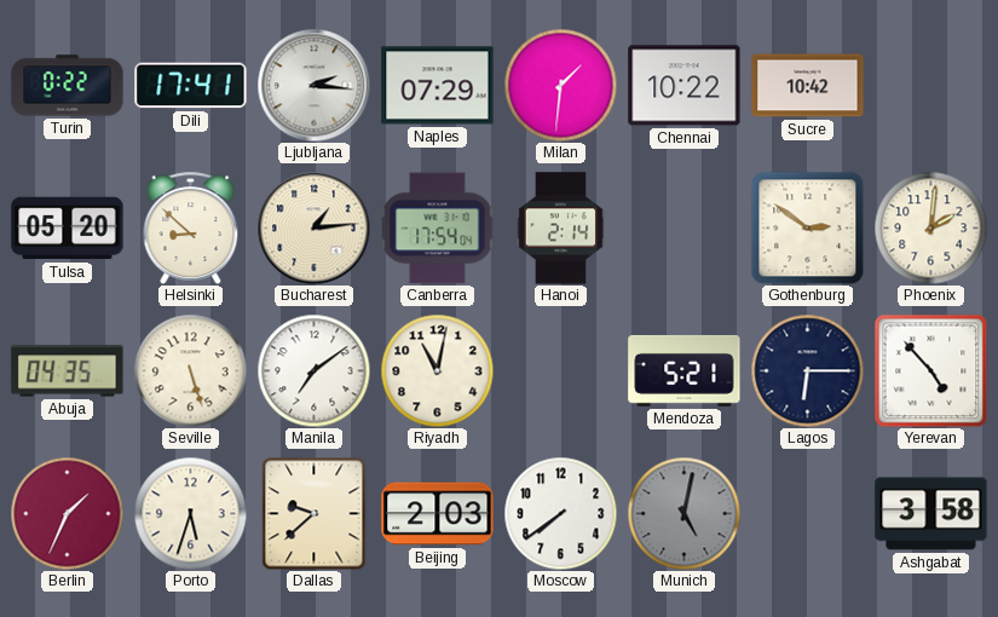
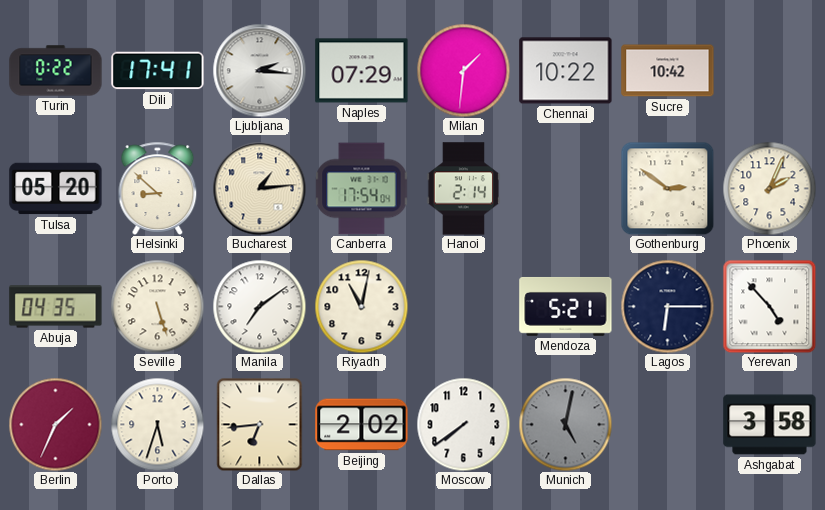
Phoenix: 2:01 -> 2:04
Dallas: 9:38 -> 6:44
Beijing: 2:03 -> 2:02
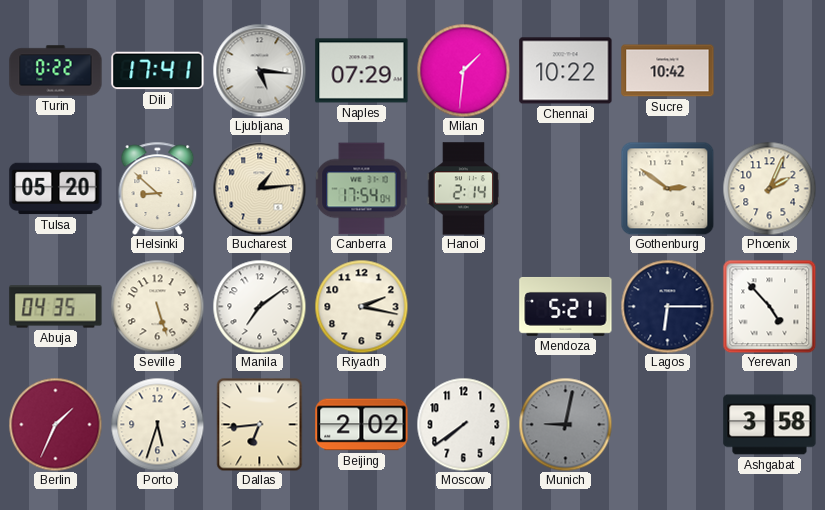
Ljubljana: 2:16 -> 5:16
Riyadh: 11:02 -> 2:17
Munich: 5:02 -> 9:02
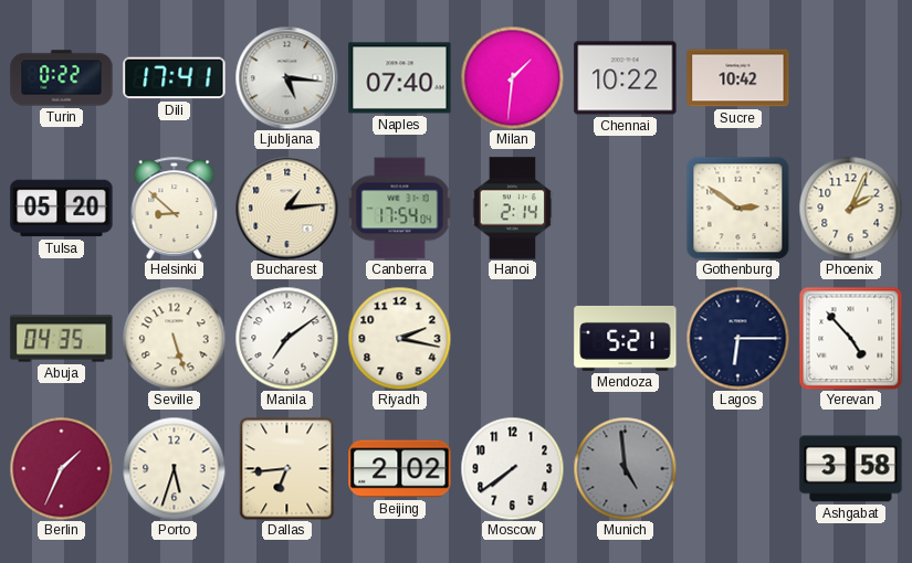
Naples: 07:29 -> 07:40
Munich: 9:02 -> 4:59
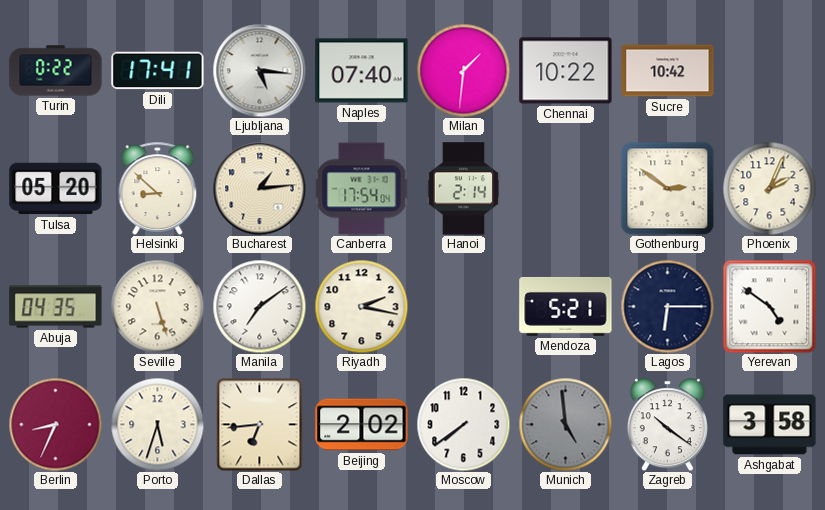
Yerevan: 4:53 -> 4:51
Berlin: 1:34 -> 8:34
Zagreb: none -> 10:21
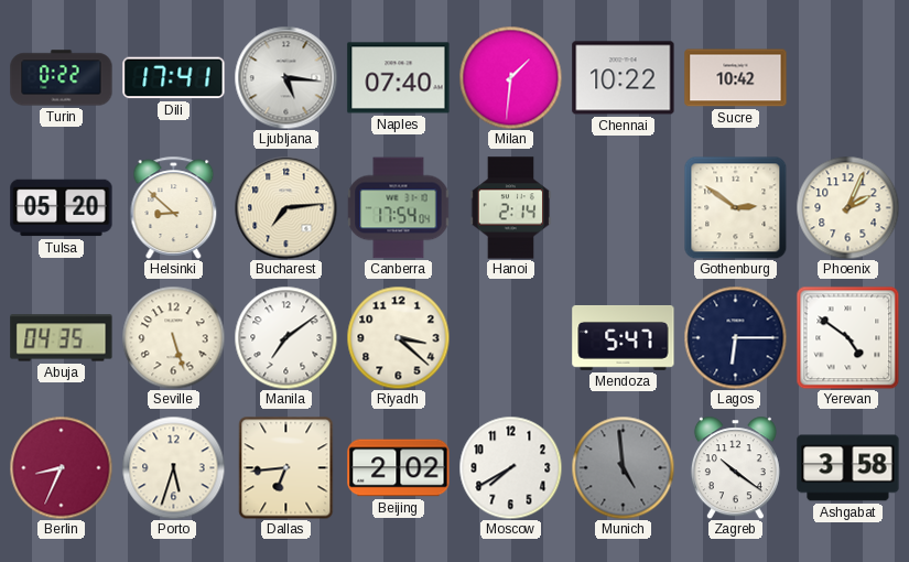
Bucharest: 1:14 -> 7:14
Riyadh: 2:17 -> 3:22
Mendoza: 5:21 -> 5:47
Moscow: 7:39 -> 7:40
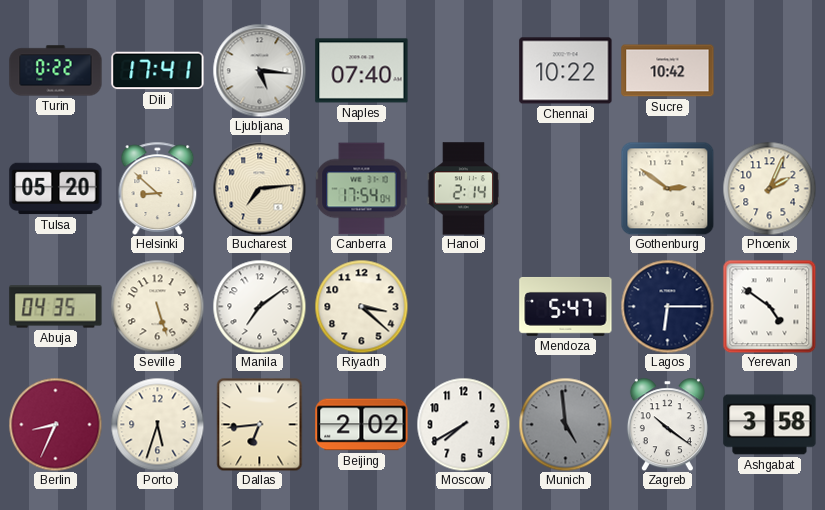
Milan: 1:31 -> none
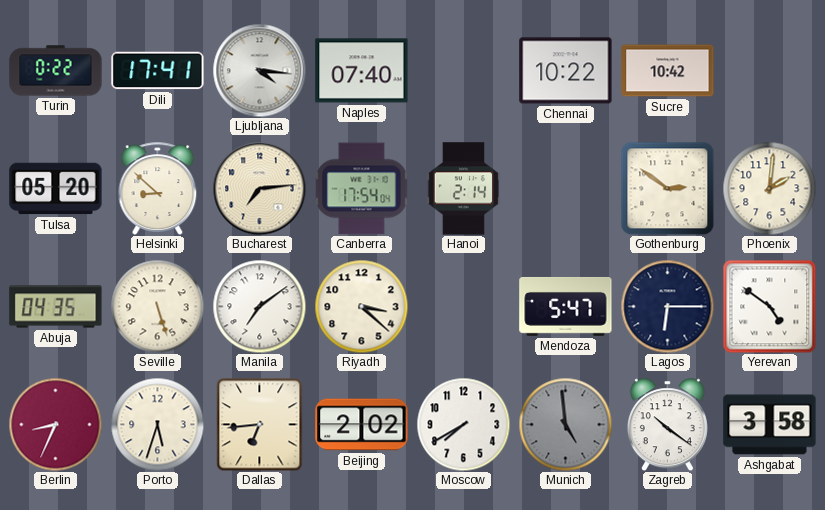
Ljubljana: 5:16 -> 4:16
Phoenix: 2:04 -> 2:01
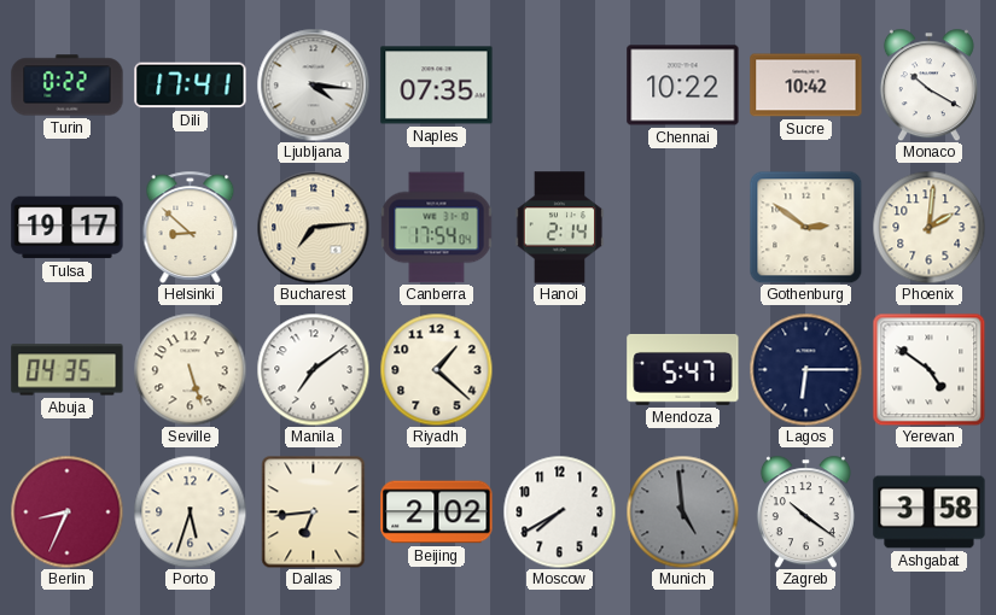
Naples: 07:40 -> 07:35
Monaco: none -> 10:20
Tulsa: 05:20 -> 19:17
Riyadh: 3:22 -> 1:22
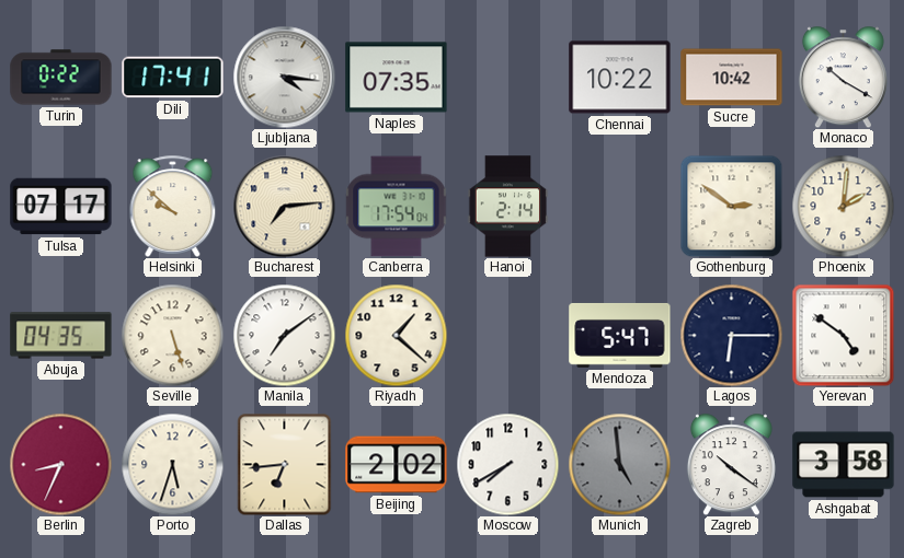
Tulsa: 19:17 -> 07:17
Helsinki: 8:52 -> 9:52
